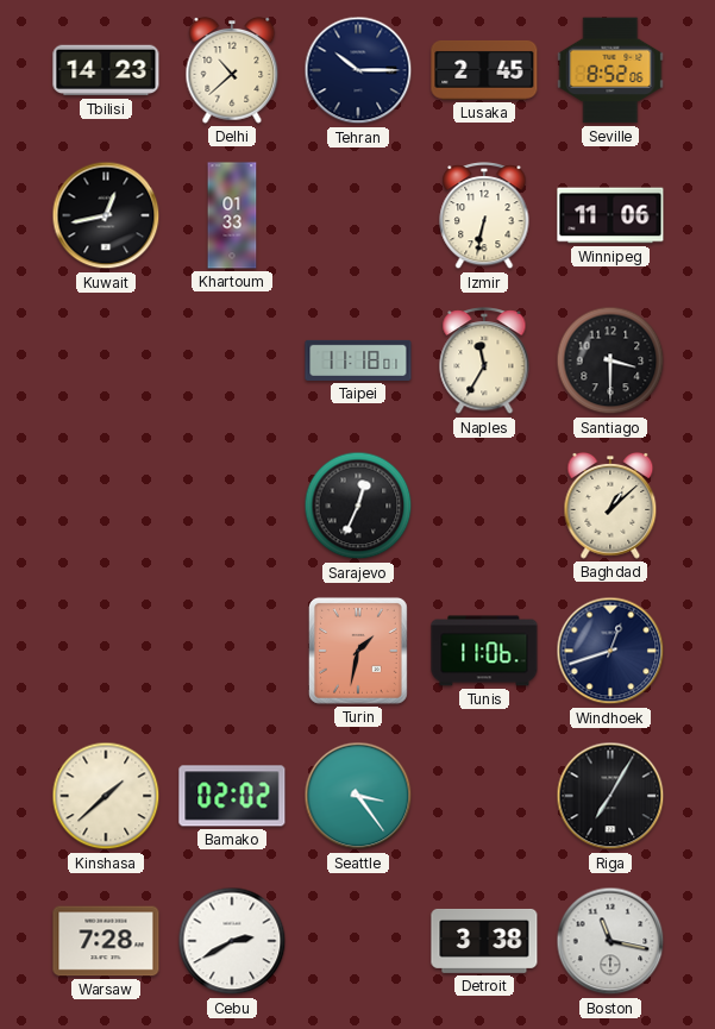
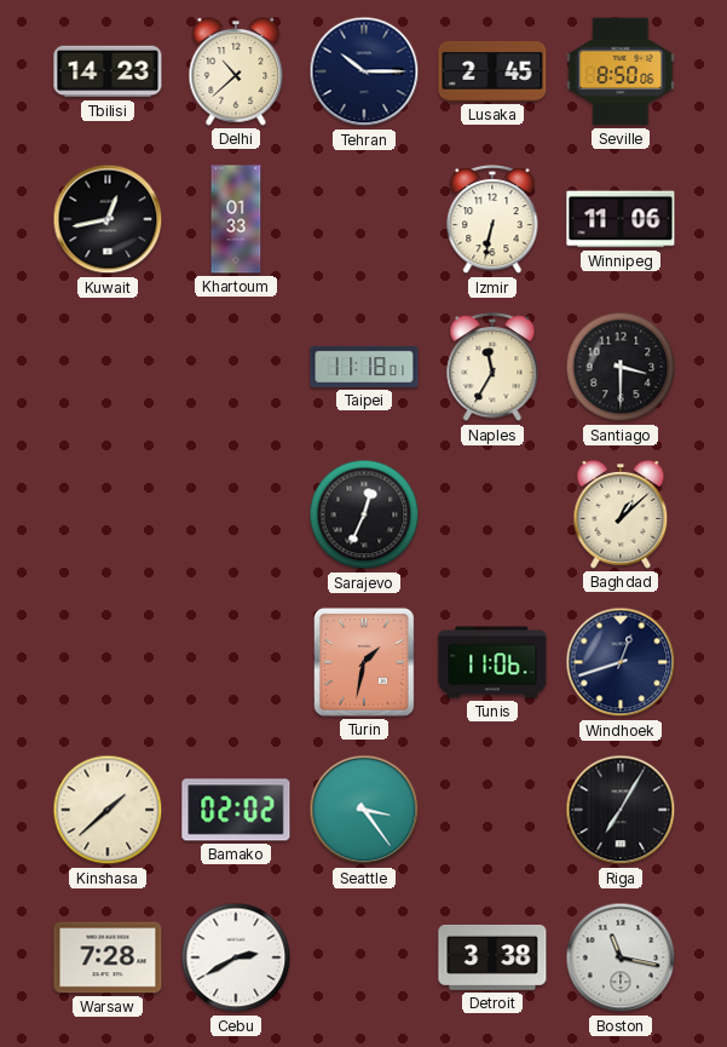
Seville: 8:52 -> 8:50
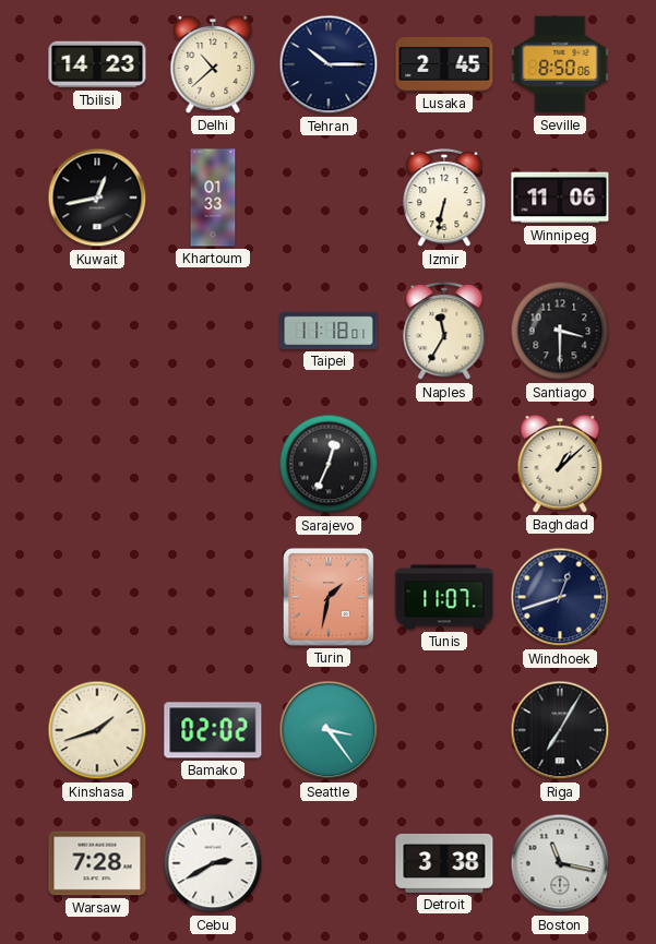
Tunis: 11:06 -> 11:07
Kinshasa: 1:38 -> 1:42
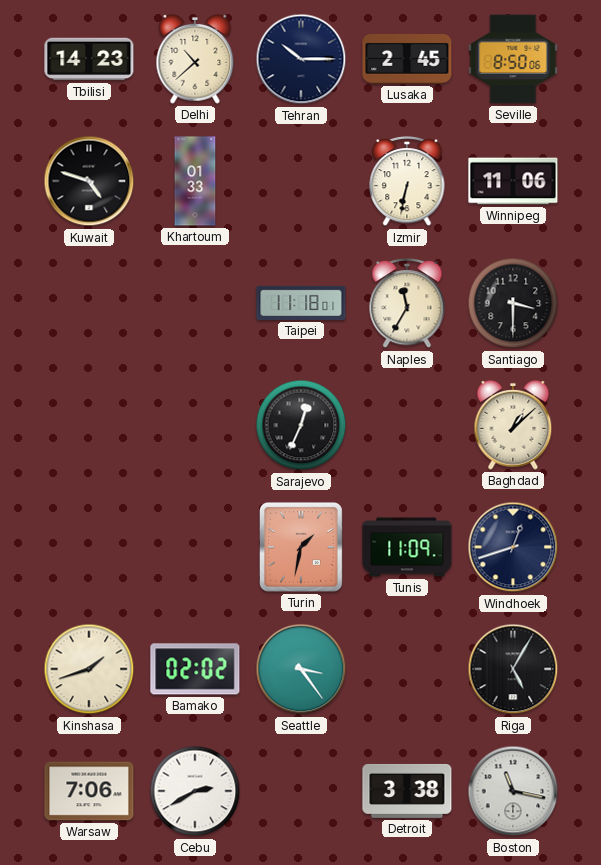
Kuwait: 12:43 -> 4:48
Tunis: 11:07 -> 11:09
Riga: 7:05 -> 5:05
Warsaw: 7:28 -> 7:06
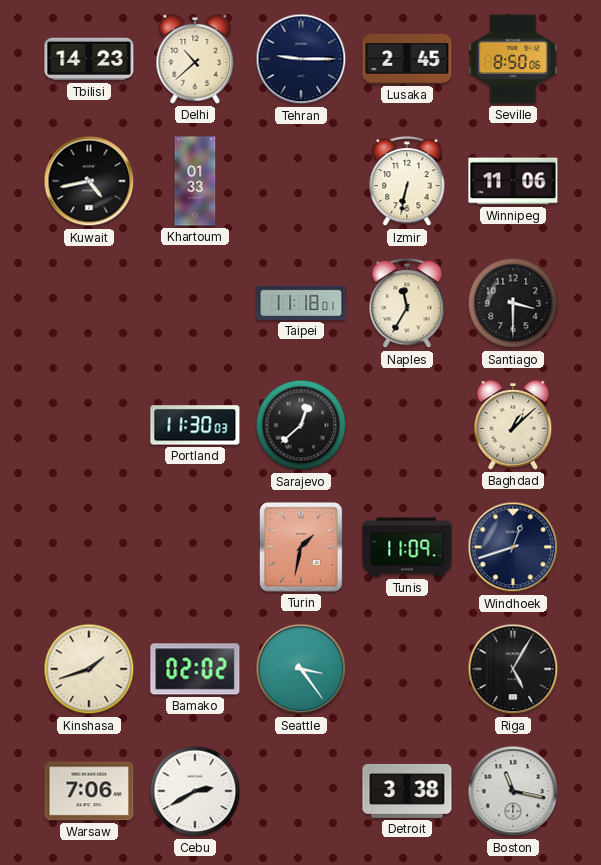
Tehran: 10:15 -> 9:15
Kuwait: 4:48 -> 4:43
Portland: none -> 11:30
Sarajevo: 12:34 -> 12:38
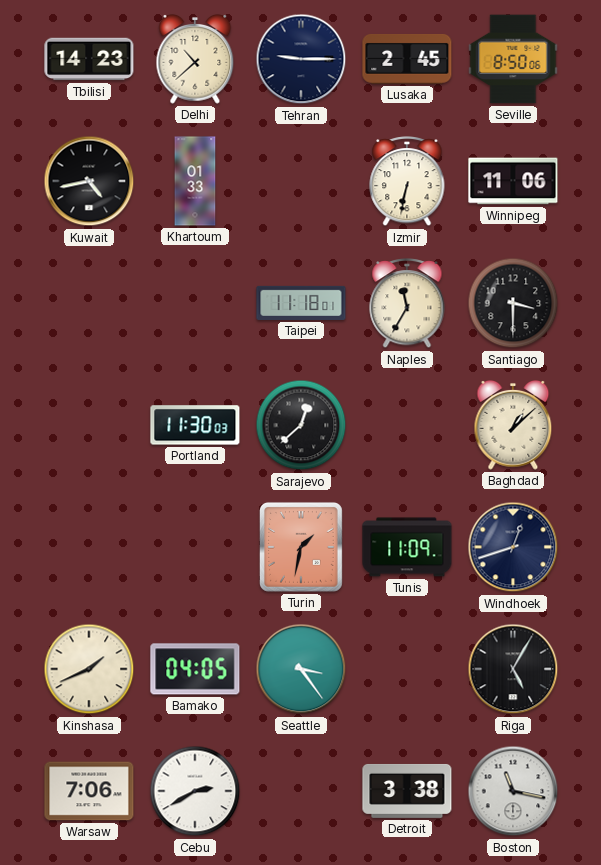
Kinshasa: 1:42 -> 1:41
Bamako: 02:02 -> 04:05
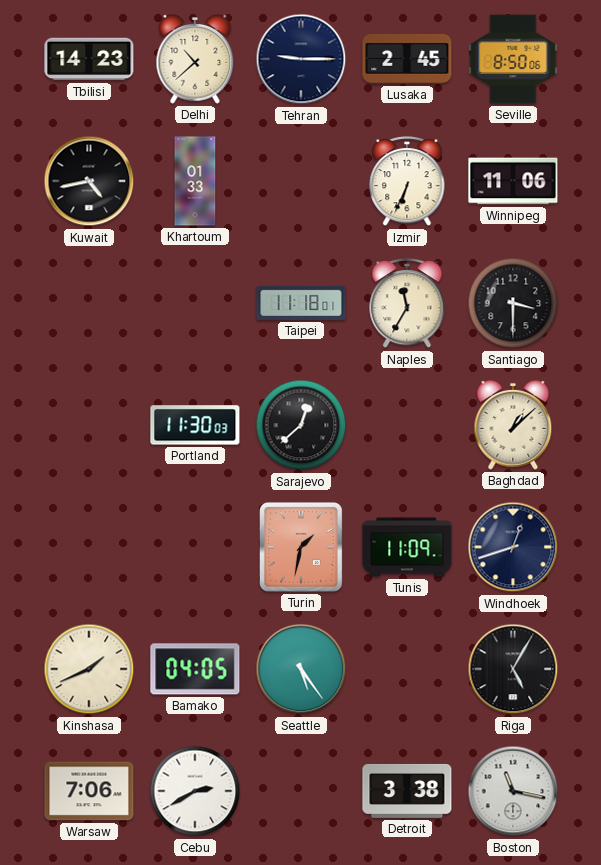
Izmir: 6:32 -> 6:34
Seattle: 3:24 -> 5:24
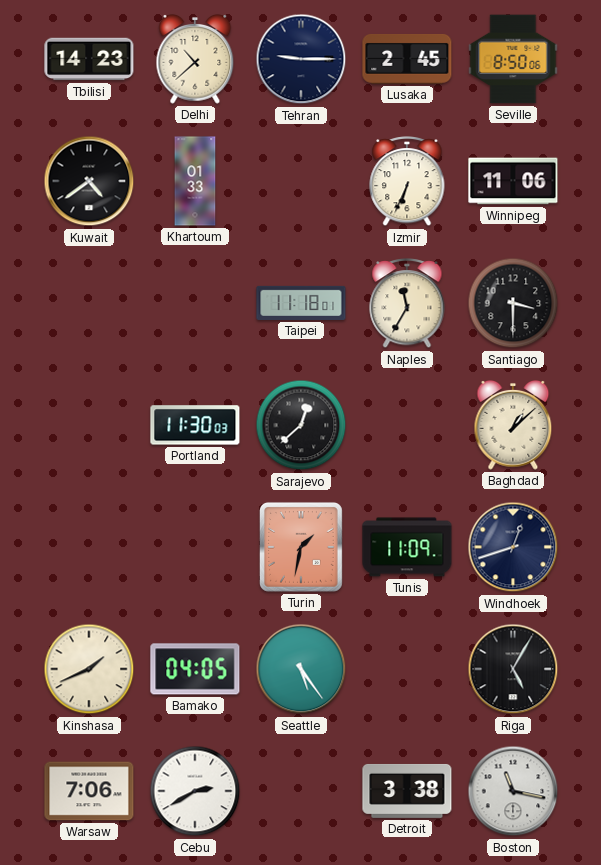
Kuwait: 4:43 -> 4:39
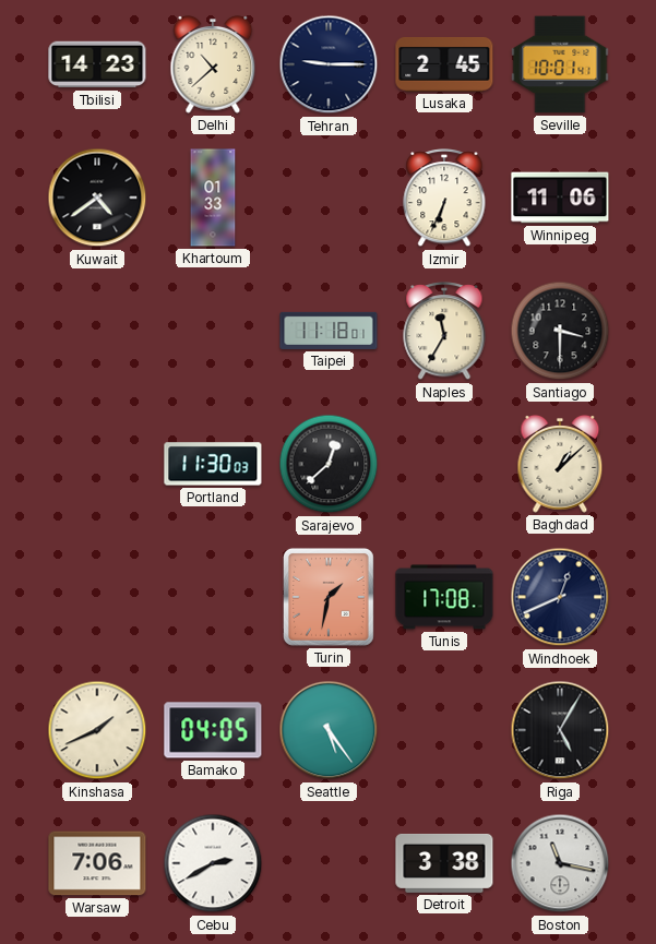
Seville: 8:50 -> 10:01
Tunis: 11:09 -> 17:08
Windhoek: 12:42 -> 12:41
